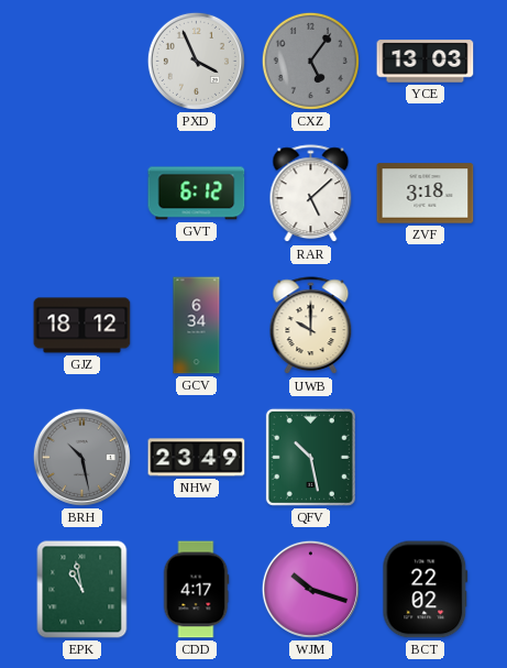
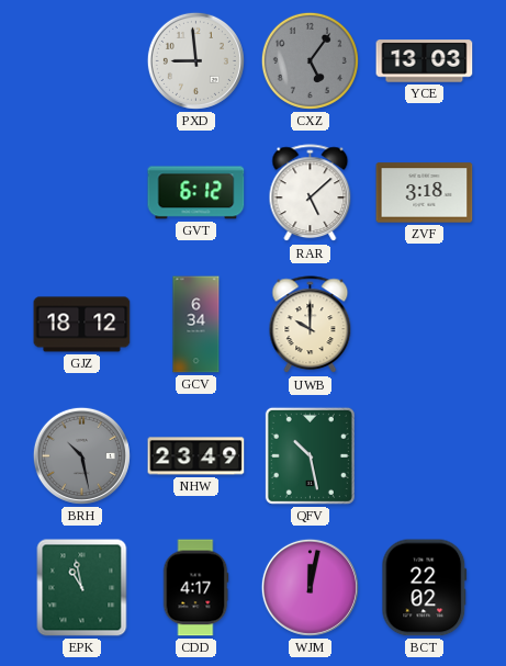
PXD: 3:56 -> 8:59
WJM: 10:18 -> 12:02
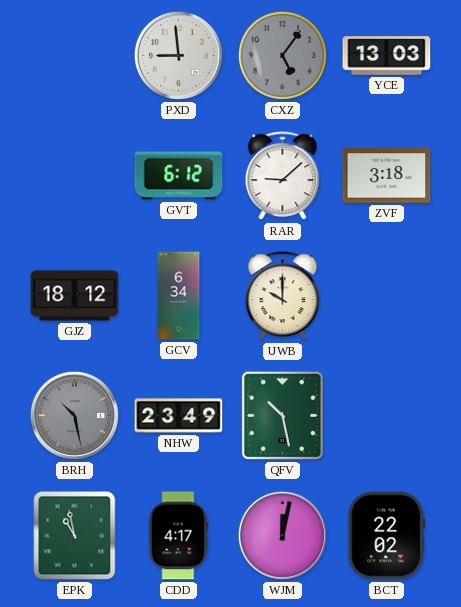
RAR: 5:08 -> 9:08
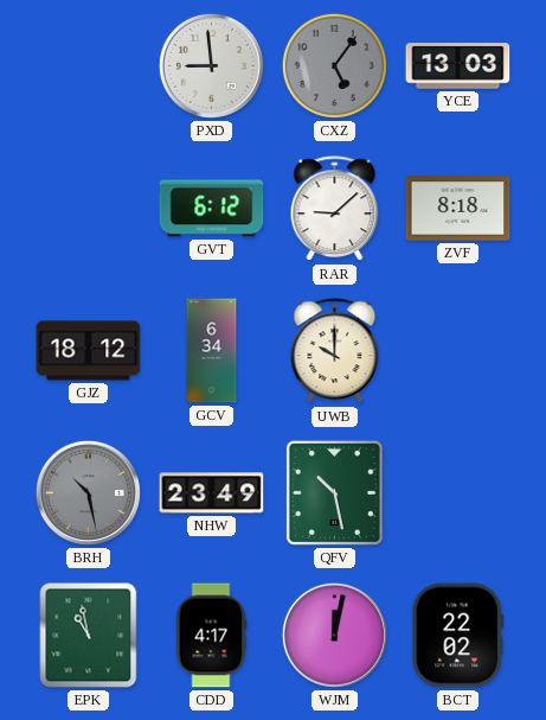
ZVF: 3:18 -> 8:18
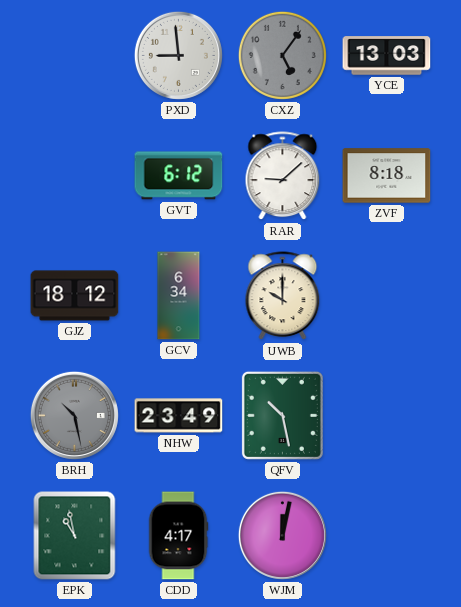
BCT: 22:02 -> none
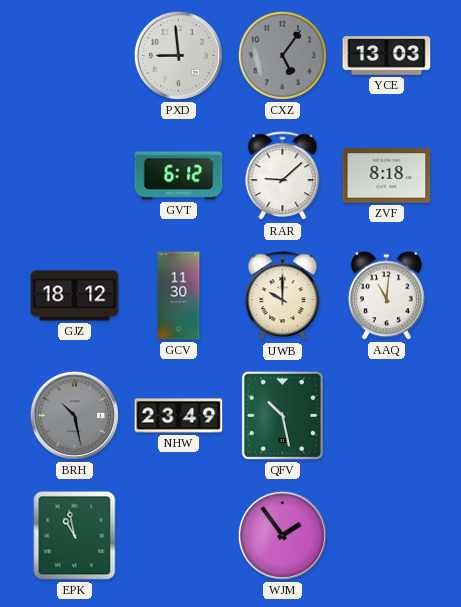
GCV: 6:34 -> 11:30
AAQ: none -> 11:01
CDD: 4:17 -> none
WJM: 12:02 -> 1:54
